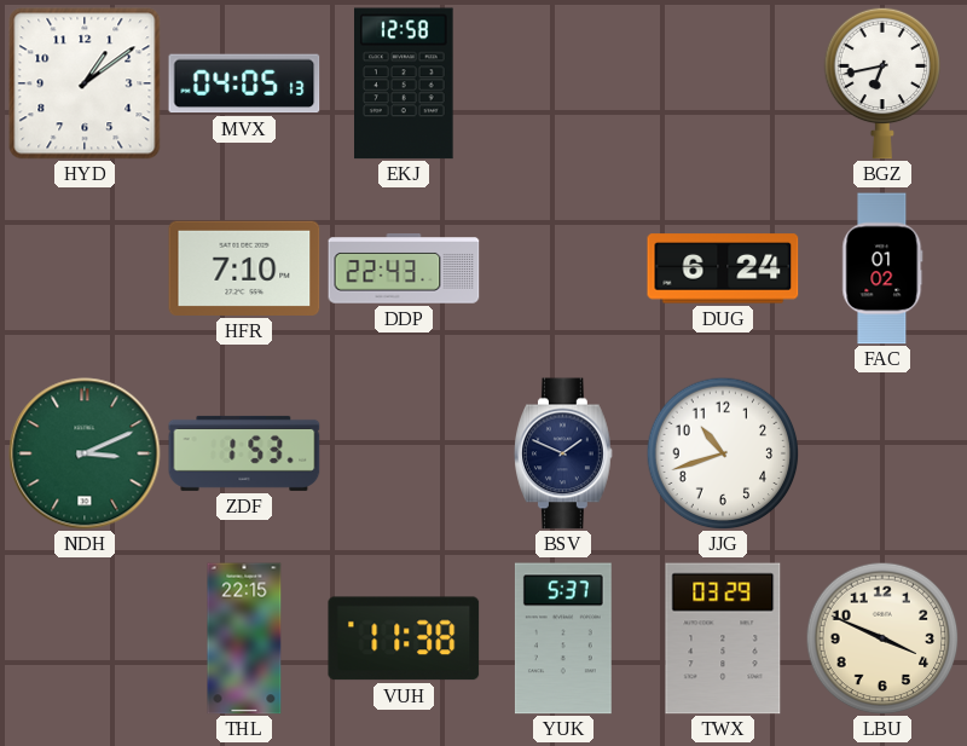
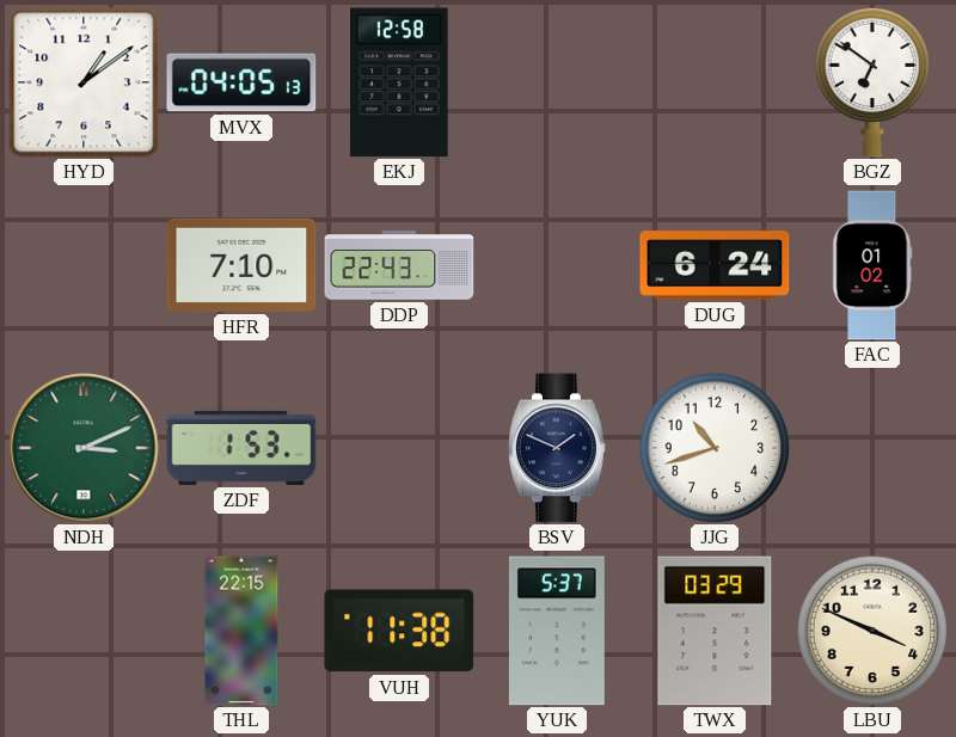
BGZ: 6:43 -> 6:51
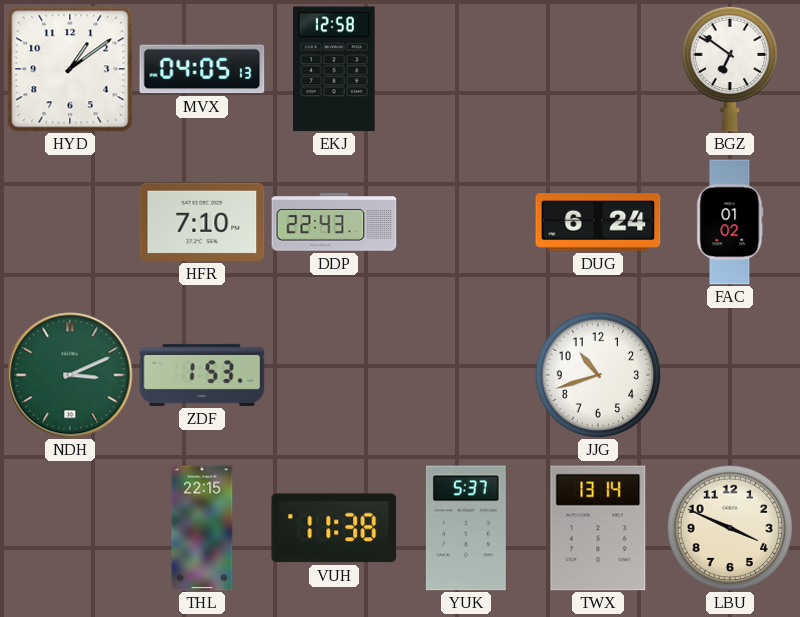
BSV: 1:49 -> none
TWX: 03:29 -> 13:14
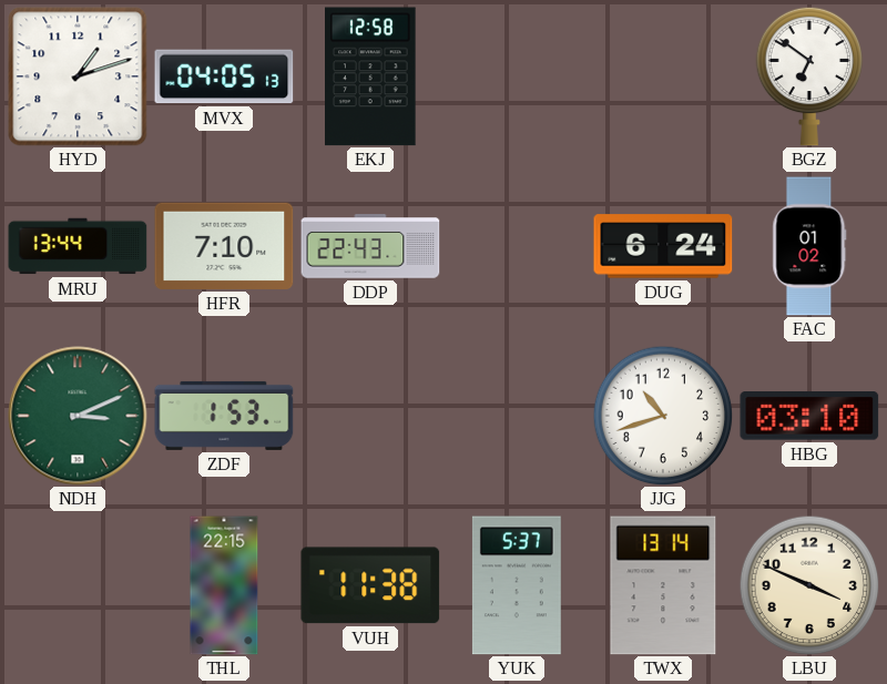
HYD: 1:09 -> 1:12
MRU: none -> 13:44
HBG: none -> 03:10
